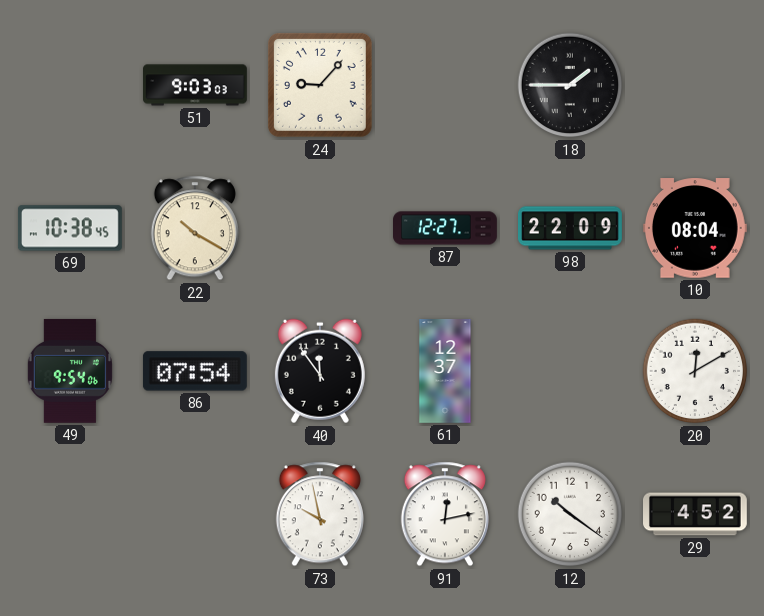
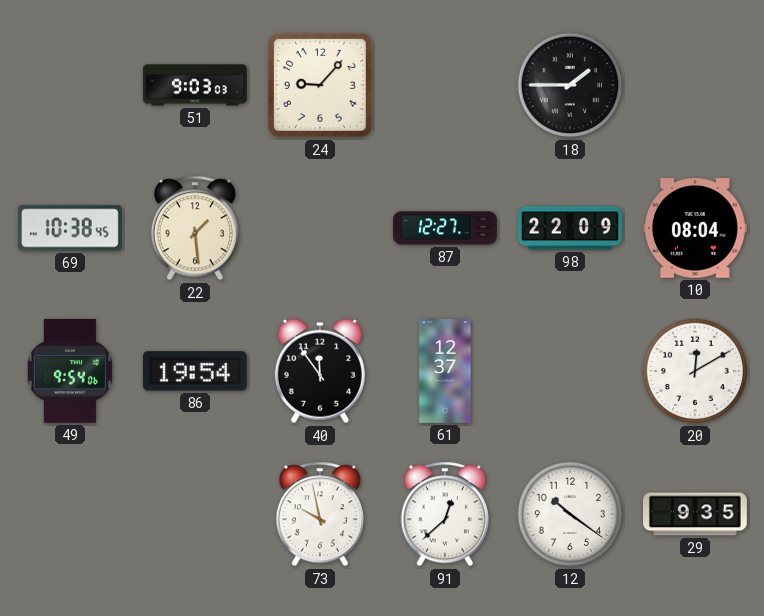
22: 10:20 -> 1:29
86: 07:54 -> 19:54
91: 12:13 -> 12:38
29: 4:52 -> 9:35
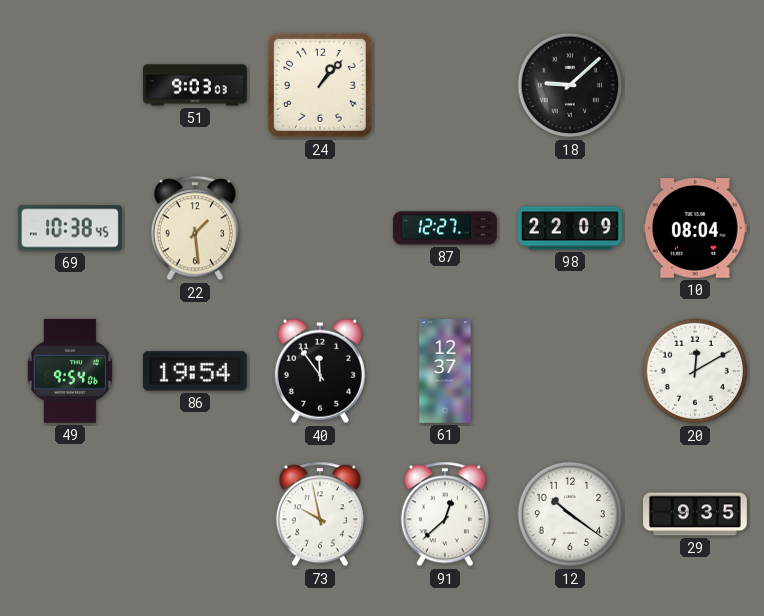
24: 9:07 -> 1:07
18: 1:45 -> 9:08
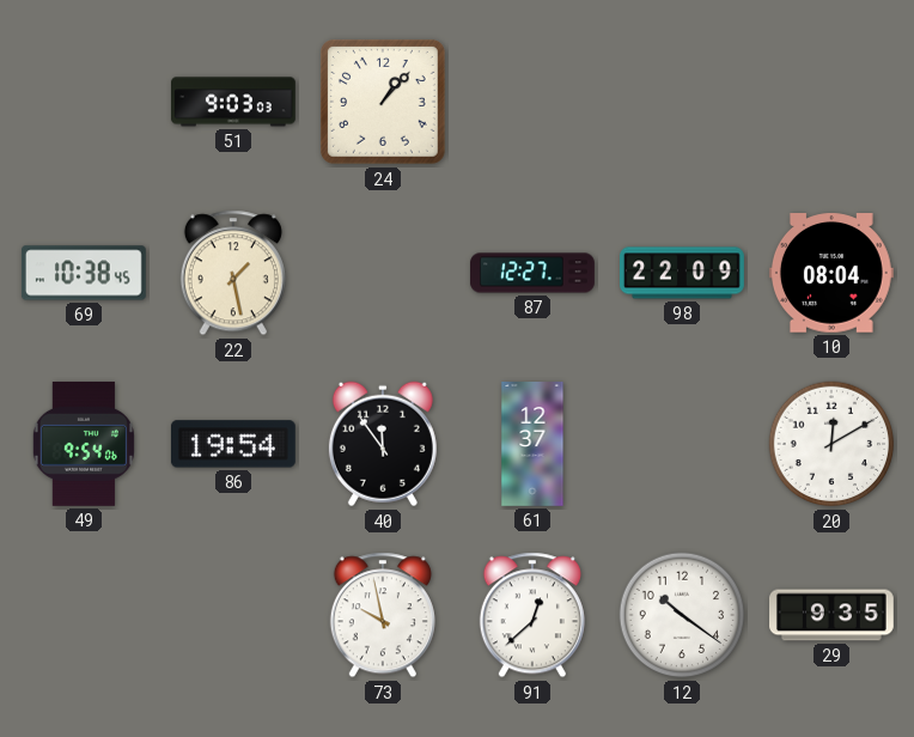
18: 9:08 -> none
22: 1:29 -> 1:28
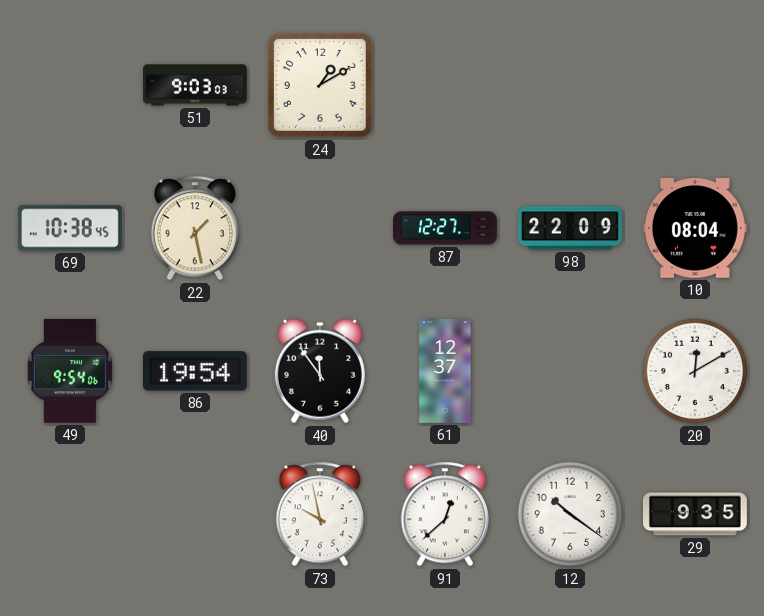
24: 1:07 -> 1:10
